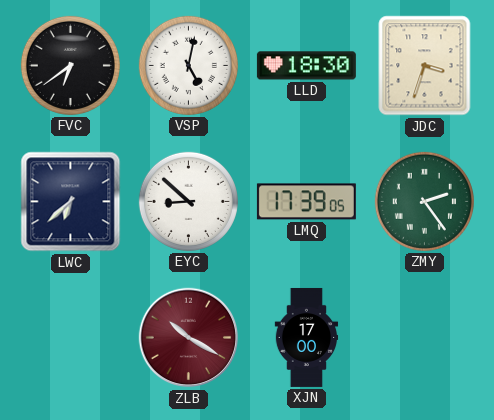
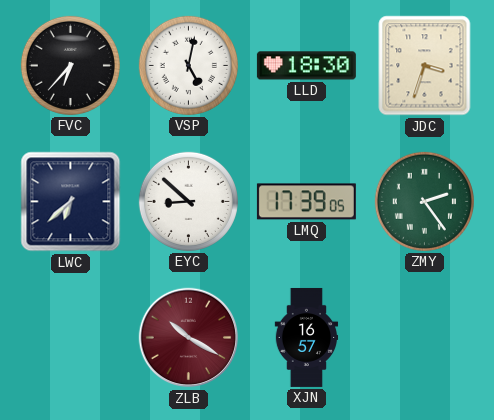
FVC: 6:39 -> 6:37
XJN: 17:00 -> 16:57
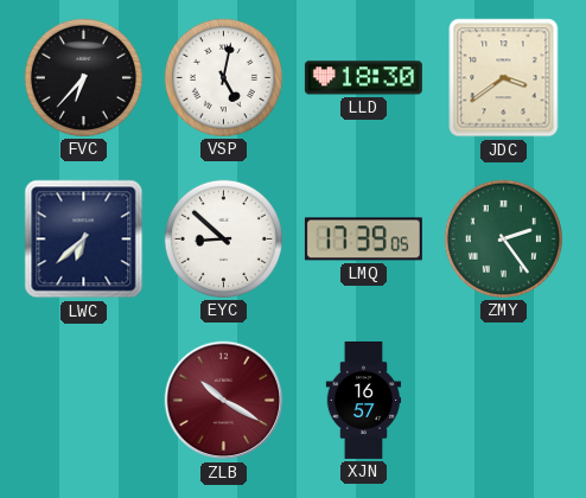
JDC: 3:33 -> 3:39
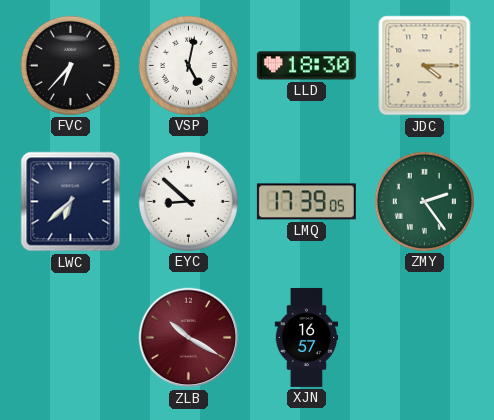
JDC: 3:39 -> 4:15
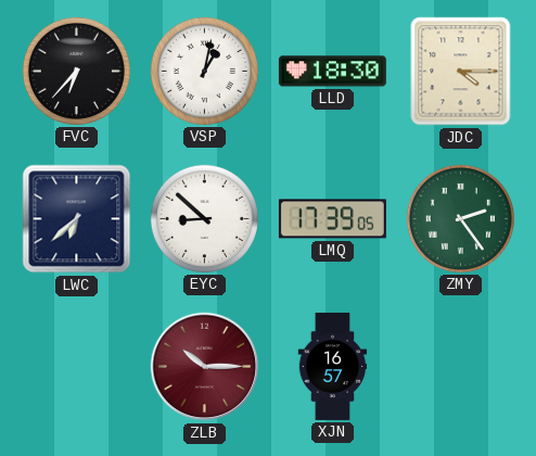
VSP: 5:02 -> 1:02
ZLB: 10:20 -> 10:15
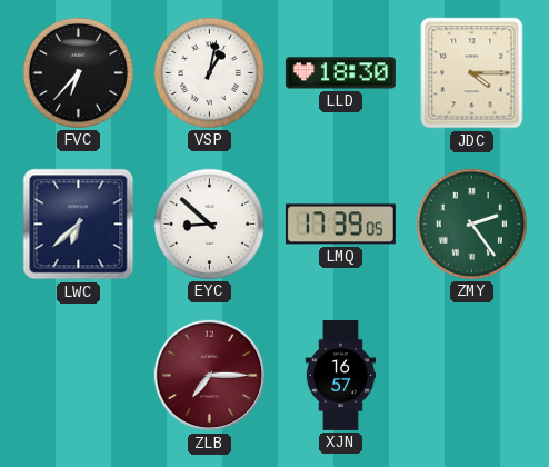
ZLB: 10:15 -> 7:15
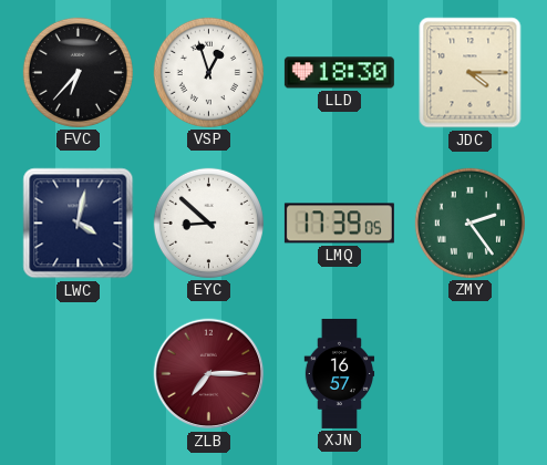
VSP: 1:02 -> 12:57
LWC: 6:38 -> 4:02
